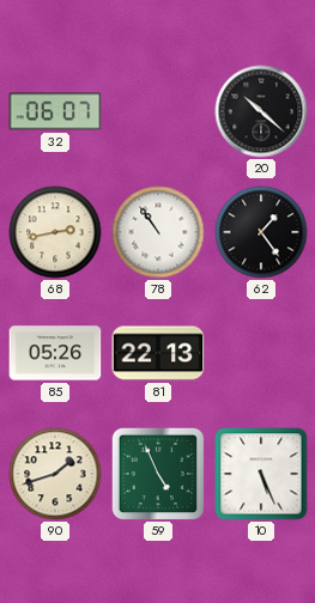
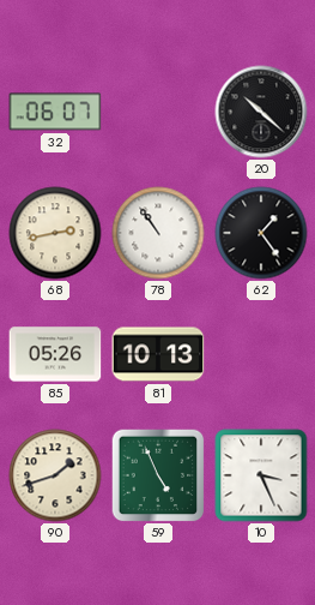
81: 22:13 -> 10:13
10: 5:26 -> 3:26
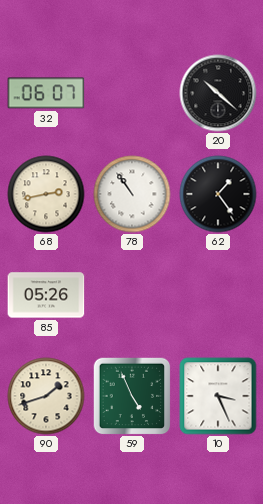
81: 10:13 -> none
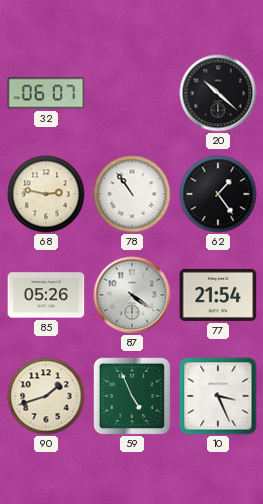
68: 2:43 -> 2:47
87: none -> 4:21
77: none -> 21:54
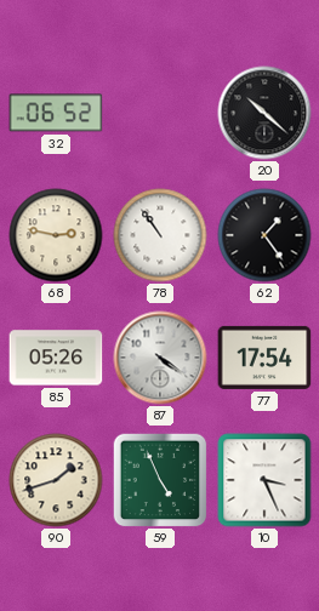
32: 06:07 -> 06:52
77: 21:54 -> 17:54
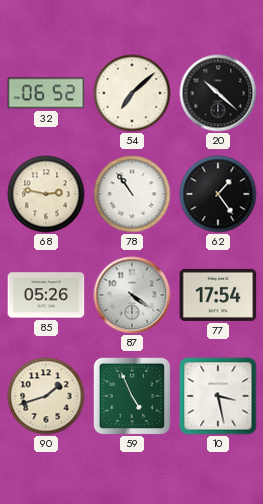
54: none -> 7:08
10: 3:26 -> 3:28
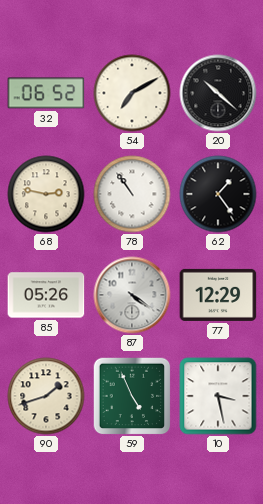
54: 7:08 -> 7:10
77: 17:54 -> 12:29
